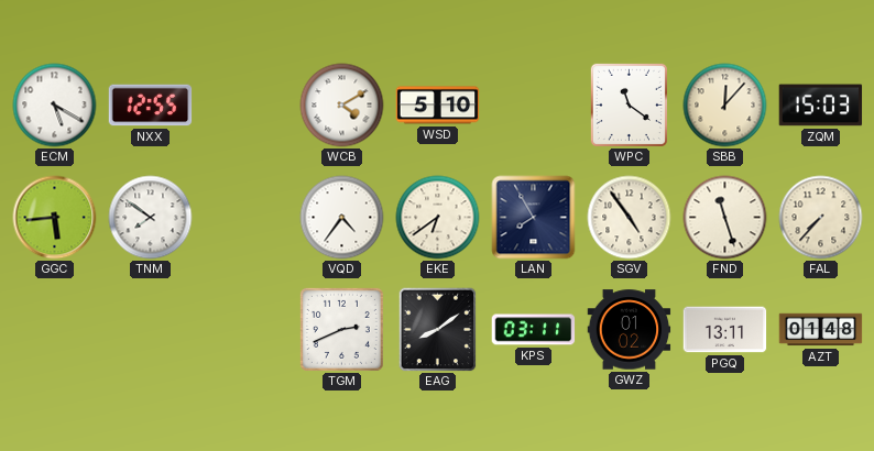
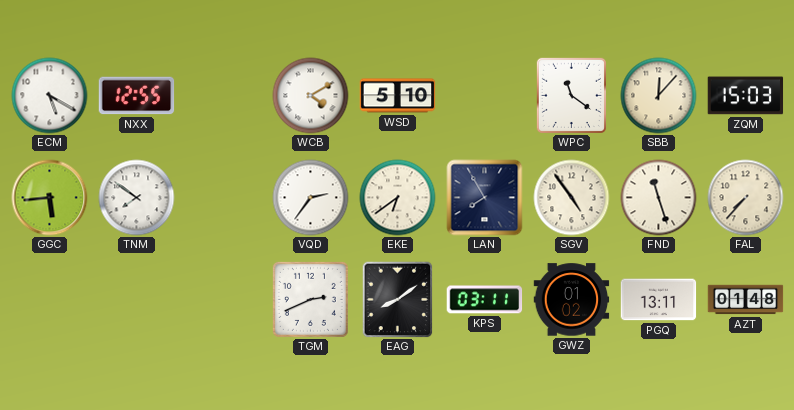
VQD: 4:36 -> 2:36
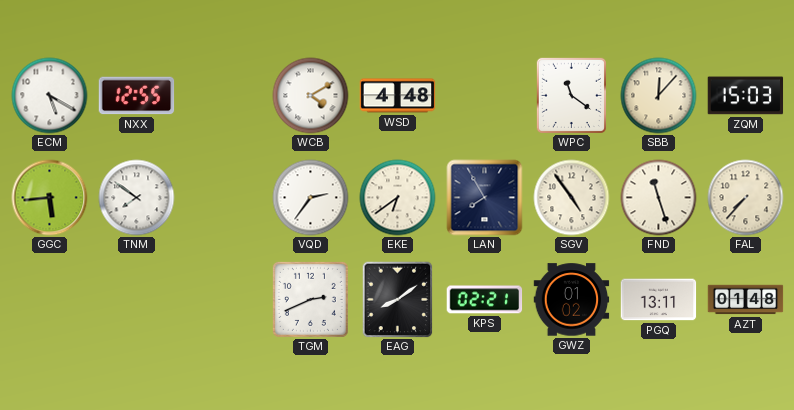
WSD: 5:10 -> 4:48
KPS: 03:11 -> 02:21
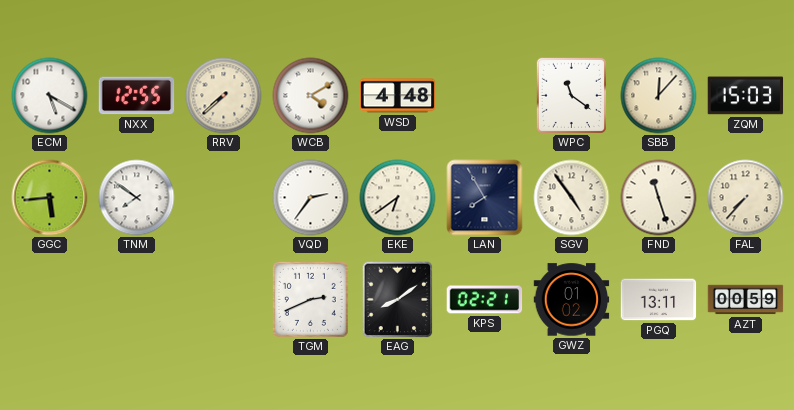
RRV: none -> 7:38
AZT: 01:48 -> 00:59
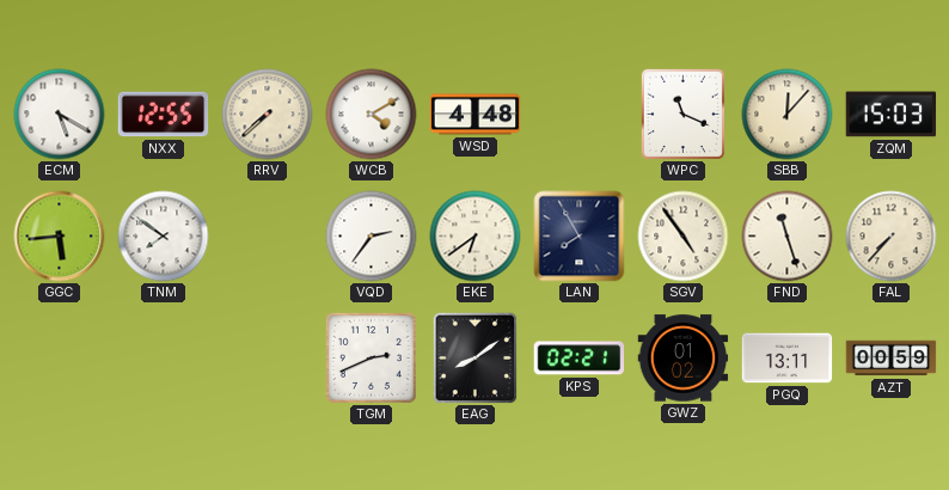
WPC: 11:21 -> 11:19
